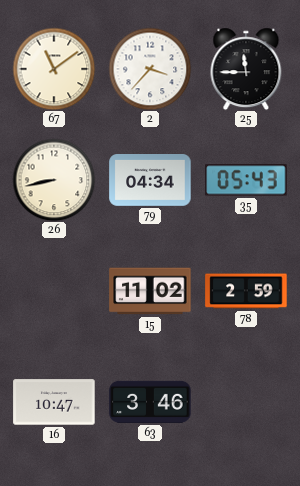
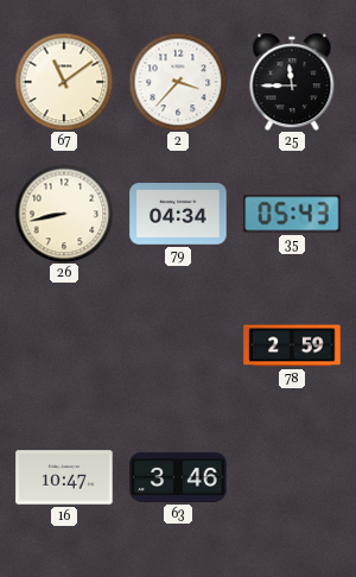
15: 11:02 -> none
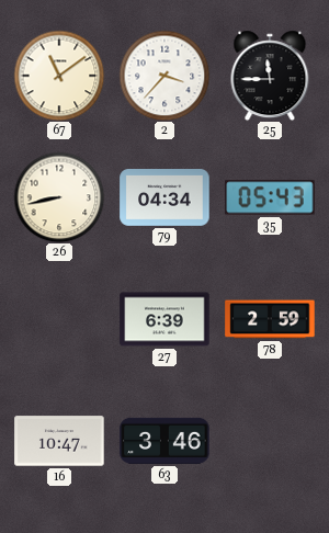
27: none -> 6:39
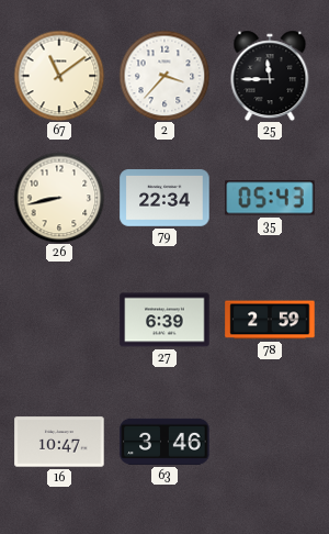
79: 04:34 -> 22:34
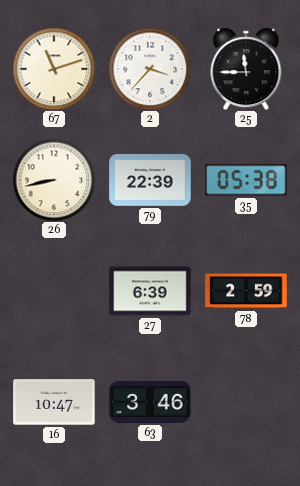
67: 11:09 -> 11:12
79: 22:34 -> 22:39
35: 05:43 -> 05:38
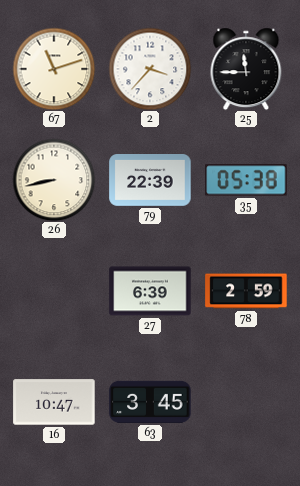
63: 3:46 -> 3:45
